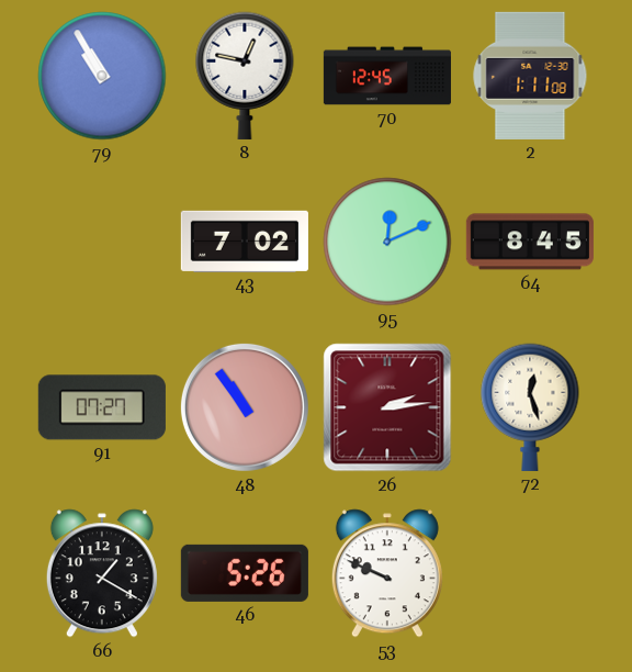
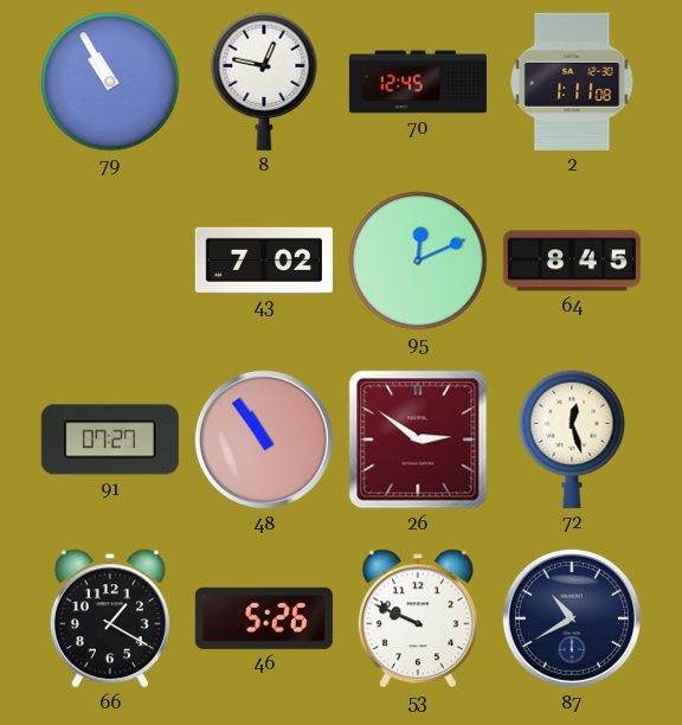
26: 2:14 -> 2:51
87: none -> 10:40
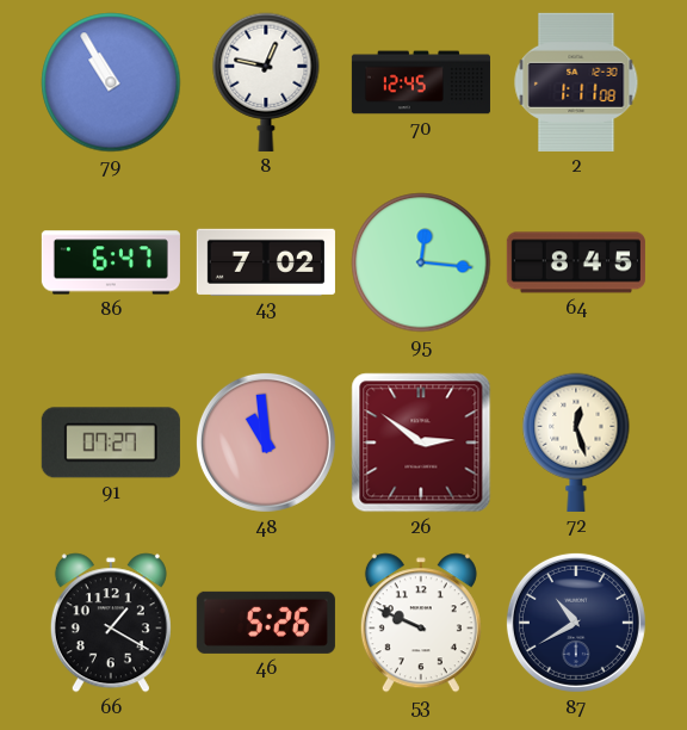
86: none -> 6:47
95: 12:11 -> 12:16
48: 10:54 -> 10:59
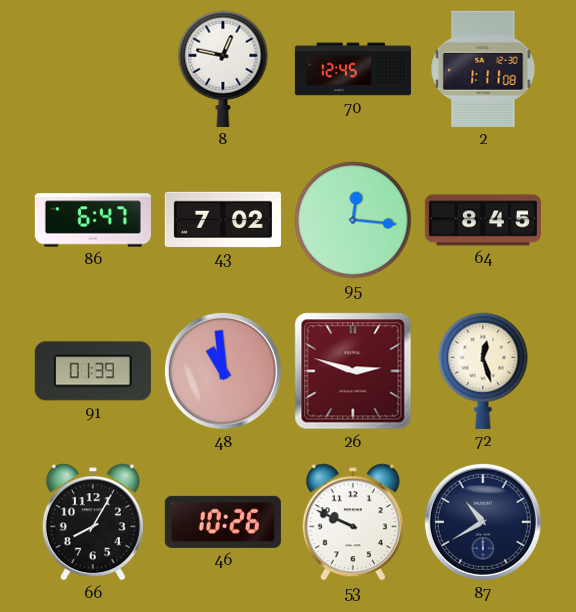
79: 10:55 -> none
91: 07:27 -> 01:39
26: 2:51 -> 2:48
66: 1:20 -> 8:05
46: 5:26 -> 10:26
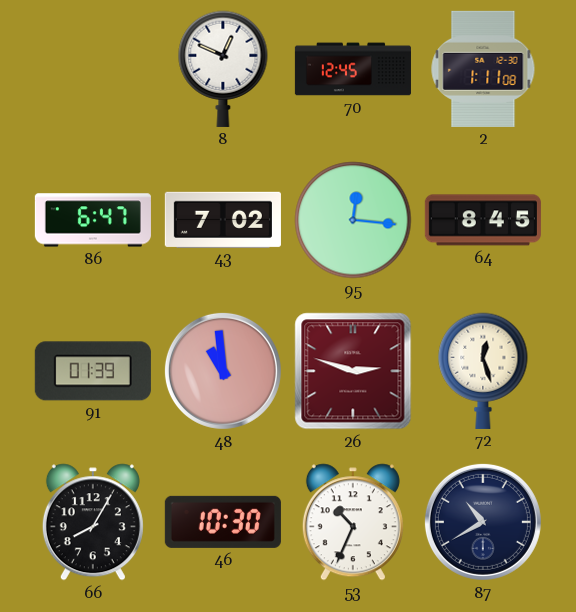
8: 12:47 -> 12:49
46: 10:26 -> 10:30
53: 9:49 -> 10:34
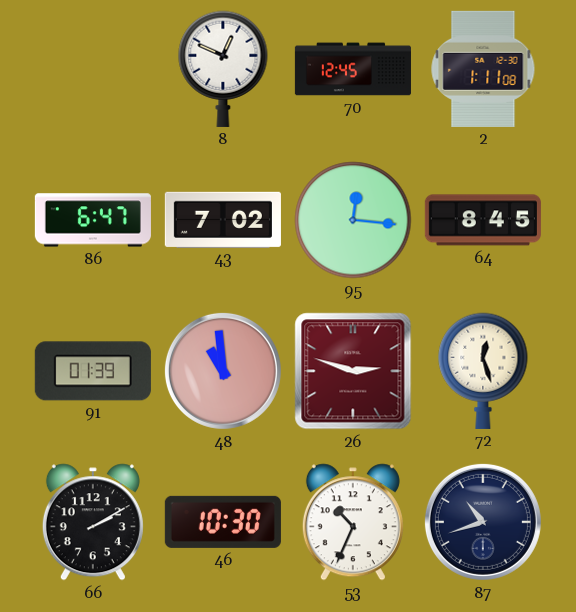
66: 8:05 -> 2:10
87: 10:40 -> 10:42
